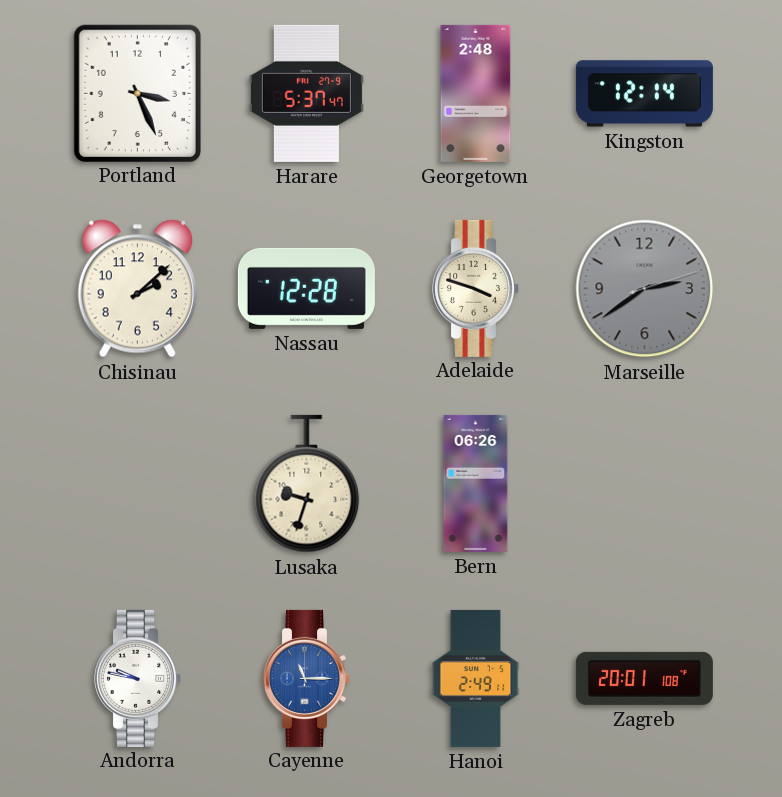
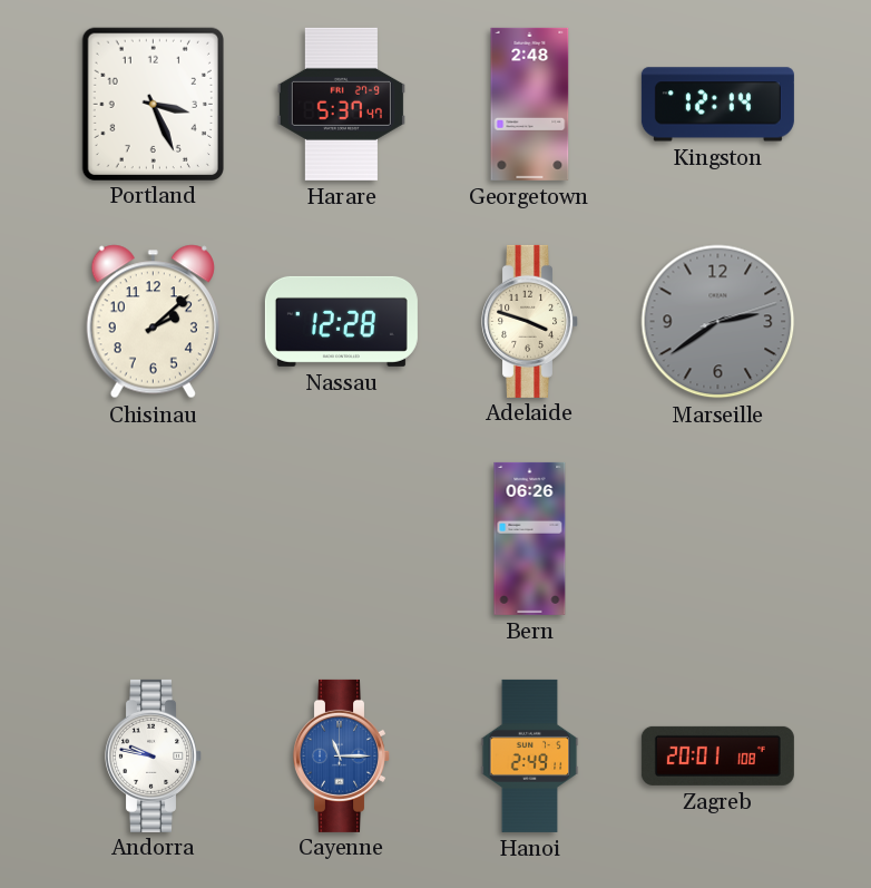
Lusaka: 9:33 -> none
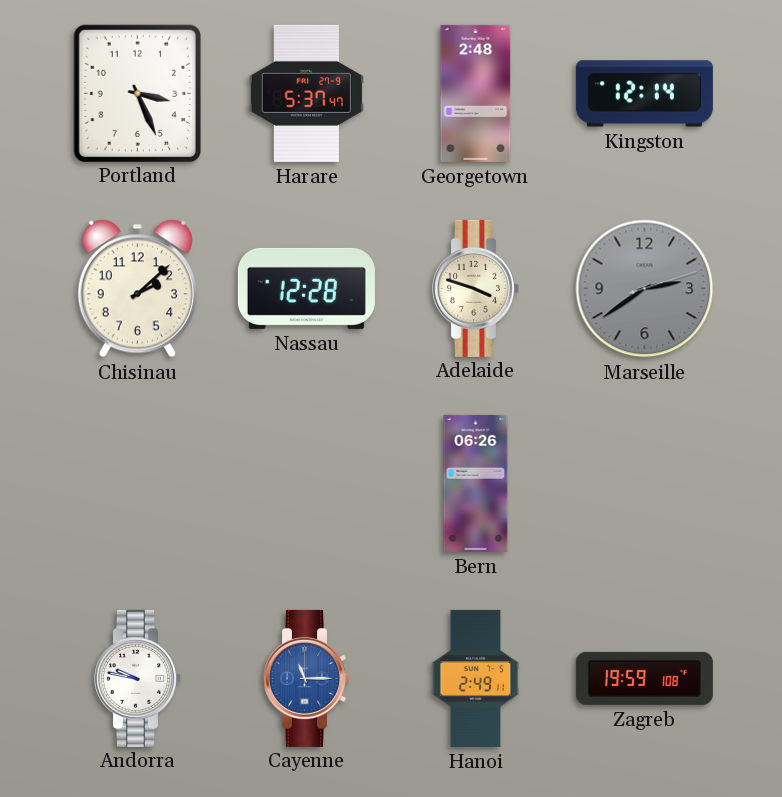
Zagreb: 20:01 -> 19:59
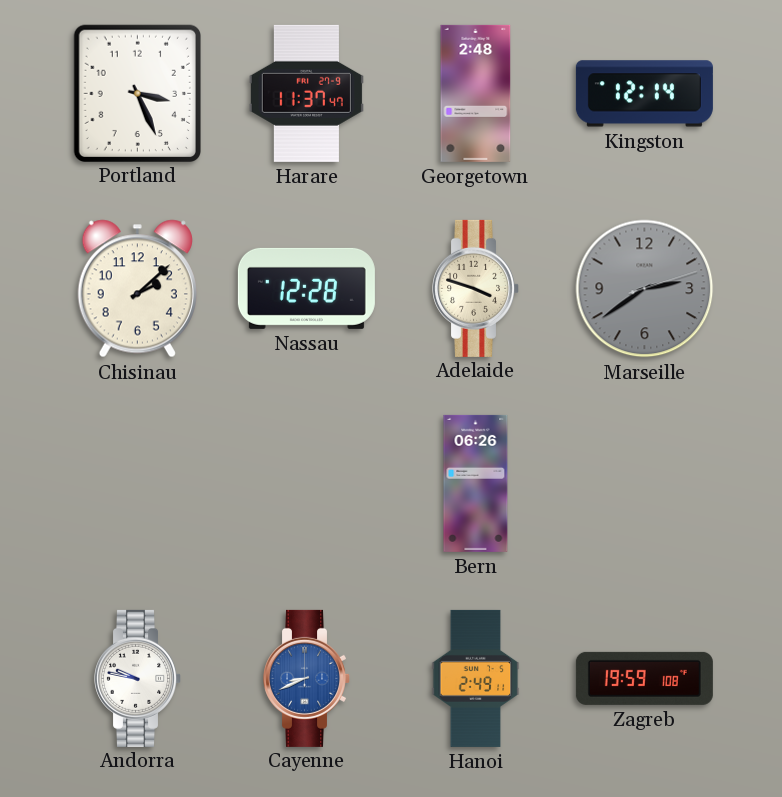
Harare: 5:37 -> 11:37
Cayenne: 11:15 -> 8:41
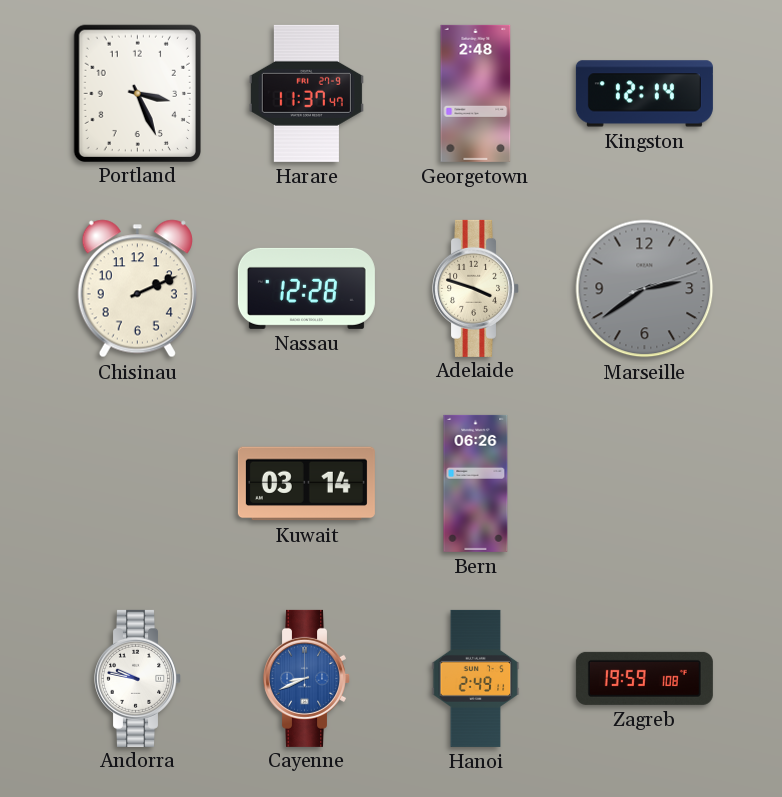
Chisinau: 2:08 -> 2:11
Kuwait: none -> 03:14
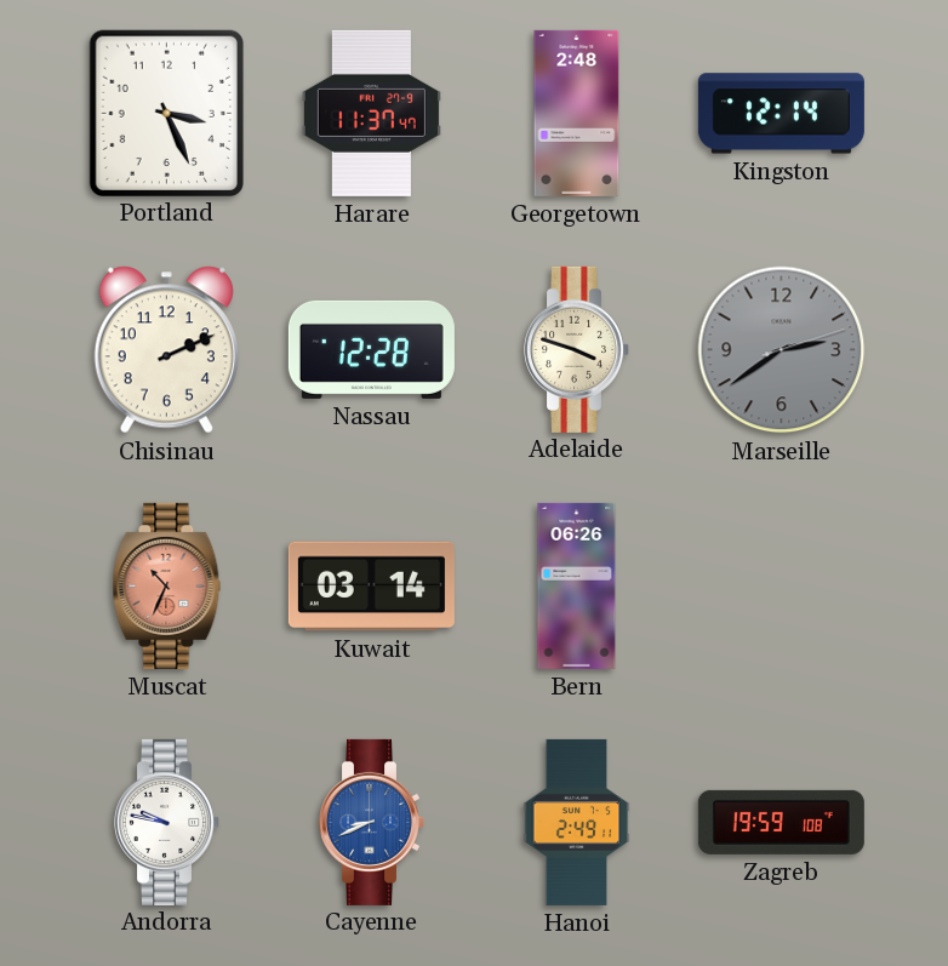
Muscat: none -> 10:34
